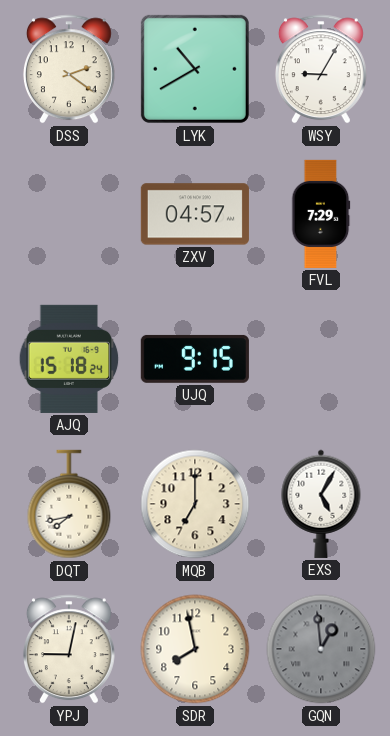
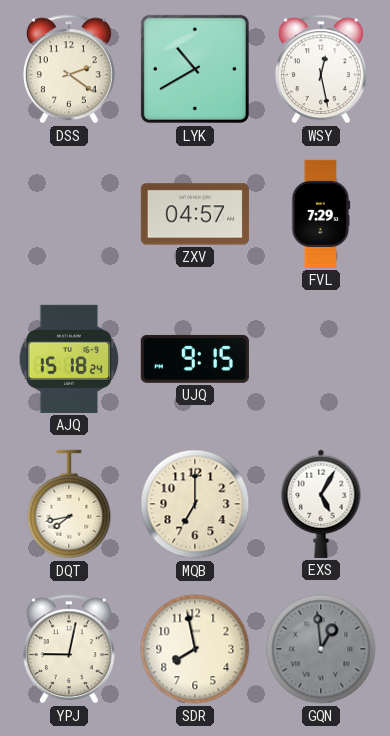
WSY: 9:05 -> 12:28
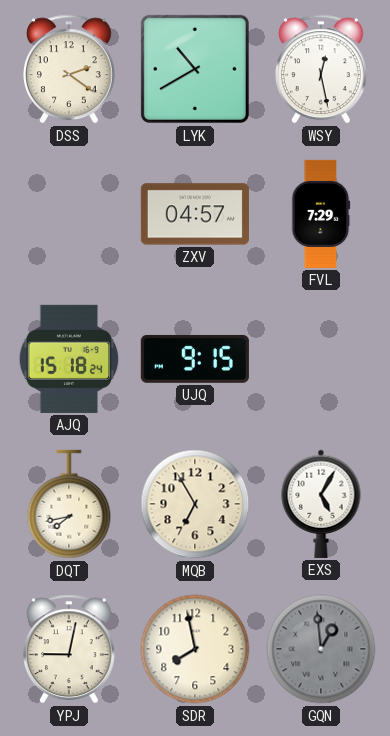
MQB: 7:00 -> 6:55
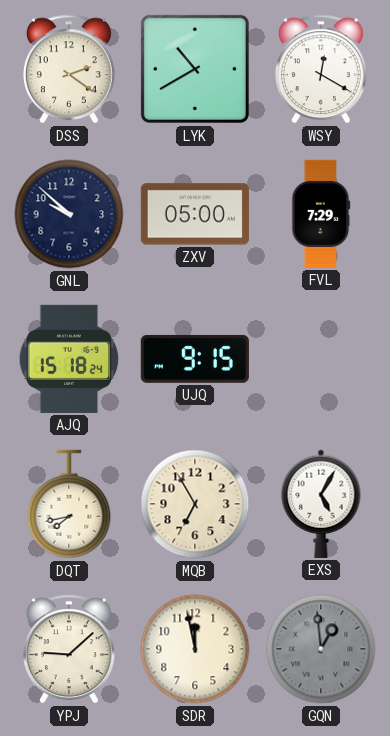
WSY: 12:28 -> 12:20
GNL: none -> 9:52
ZXV: 04:57 -> 05:00
YPJ: 9:02 -> 9:08
SDR: 7:58 -> 11:58
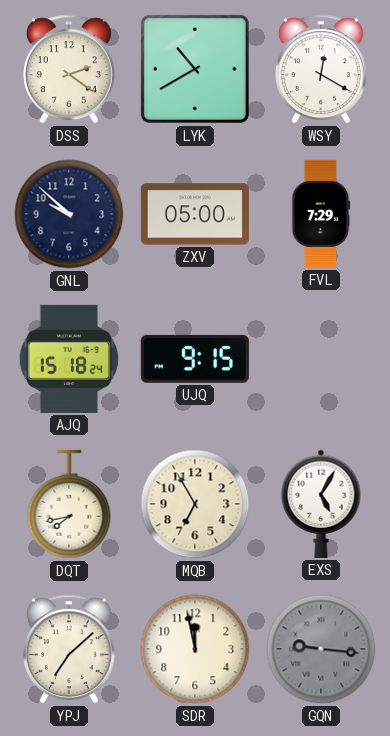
YPJ: 9:08 -> 7:08
GQN: 12:59 -> 9:16
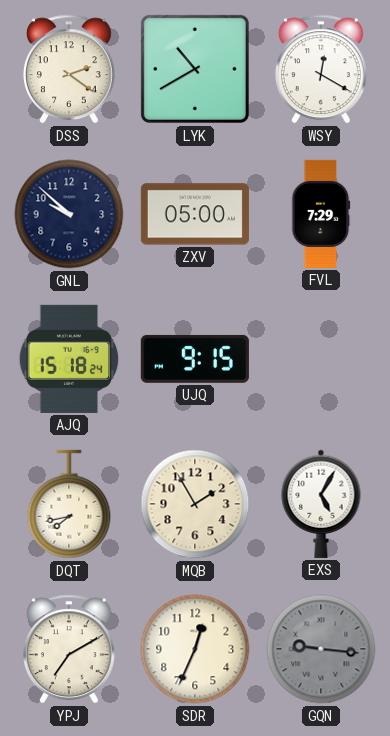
MQB: 6:55 -> 1:55
YPJ: 7:08 -> 7:10
SDR: 11:58 -> 12:34
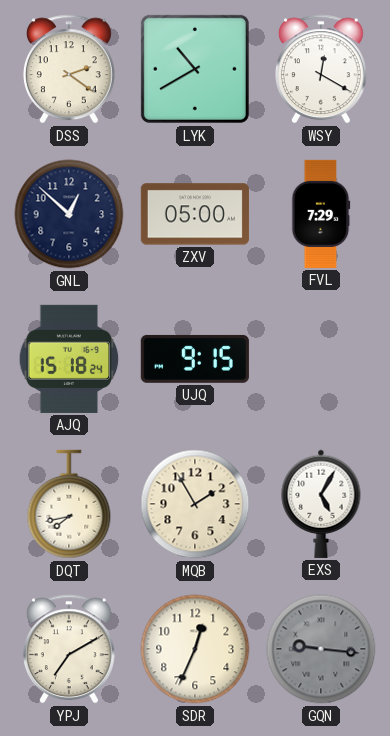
GNL: 9:52 -> 12:52
